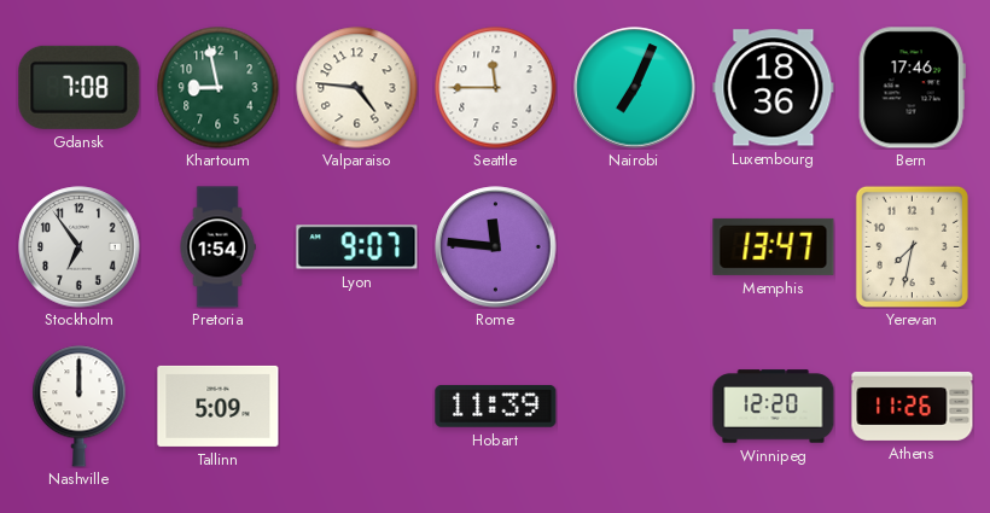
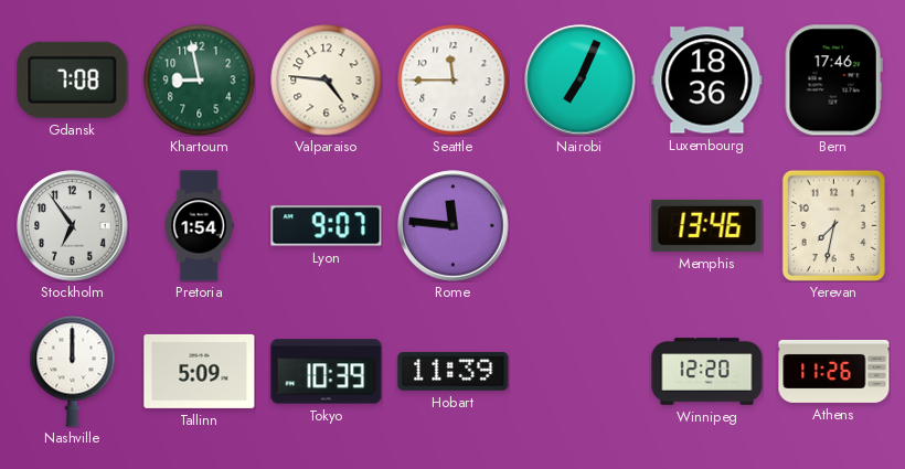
Memphis: 13:47 -> 13:46
Tokyo: none -> 10:39
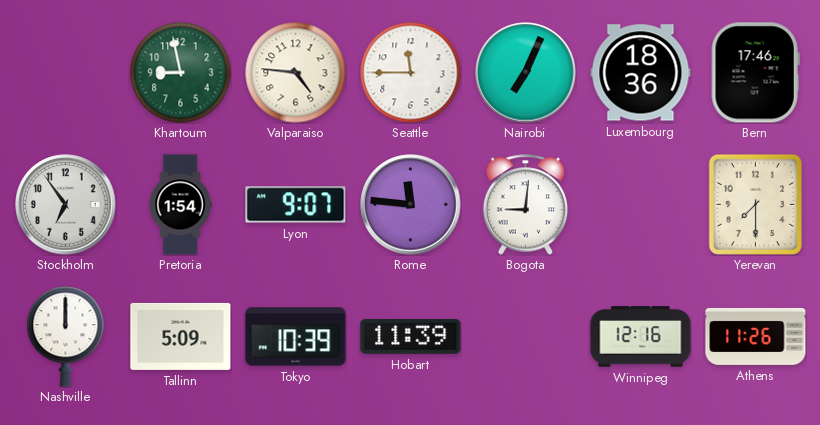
Gdansk: 7:08 -> none
Bogota: none -> 9:01
Memphis: 13:46 -> none
Yerevan: 7:32 -> 7:30
Winnipeg: 12:20 -> 12:16
